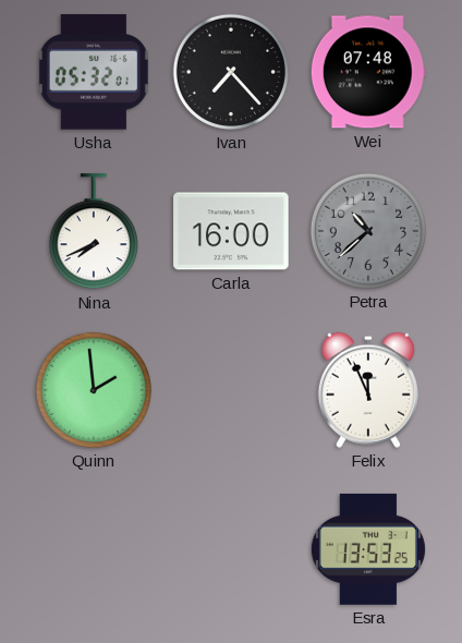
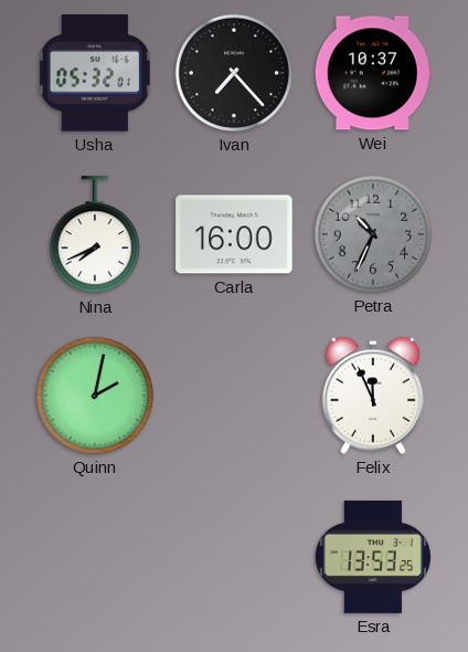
Wei: 07:48 -> 10:37
Petra: 10:38 -> 10:34
Quinn: 1:59 -> 2:02
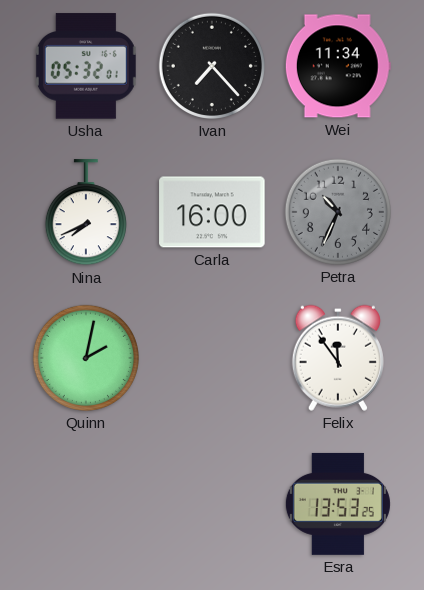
Wei: 10:37 -> 11:34
Felix: 11:56 -> 11:54
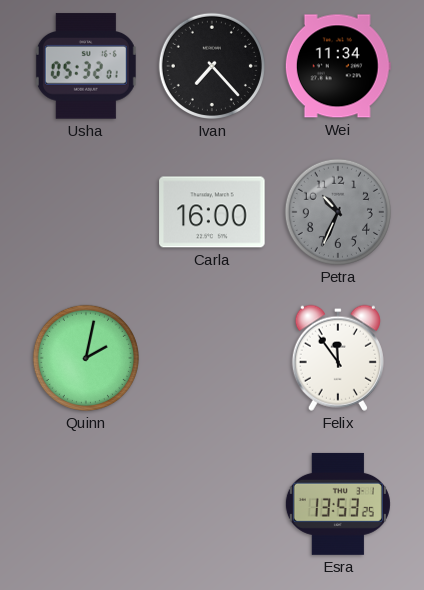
Nina: 7:41 -> none
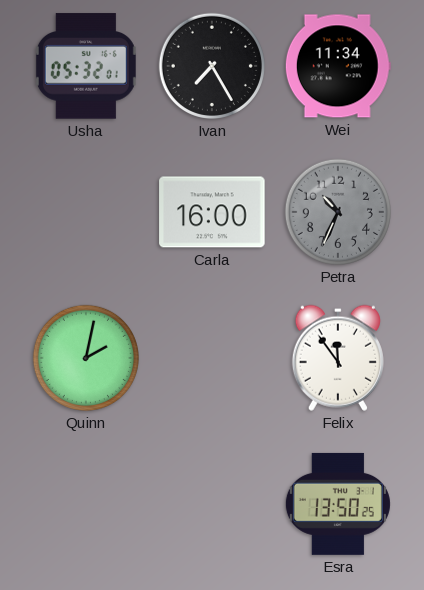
Ivan: 7:23 -> 7:25
Esra: 13:53 -> 13:50
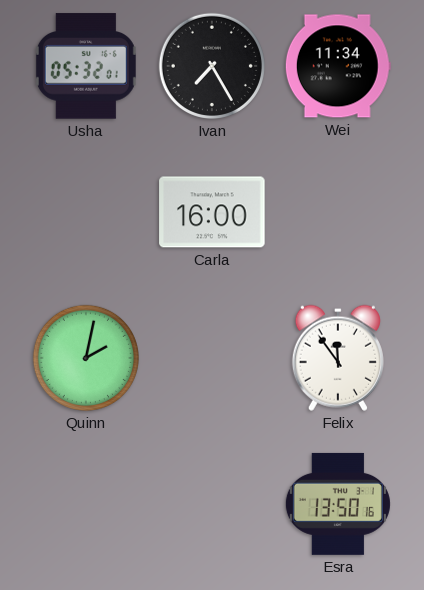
Petra: 10:34 -> none
Esra: 13:50:25 -> 13:50:16
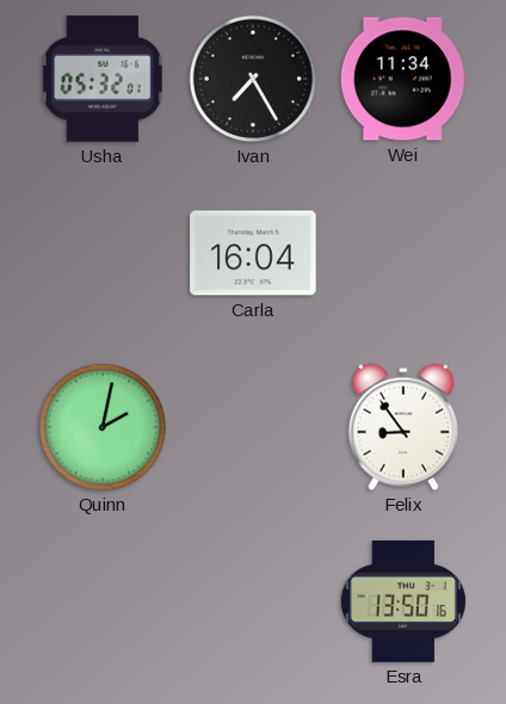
Carla: 16:00 -> 16:04
Felix: 11:54 -> 8:54
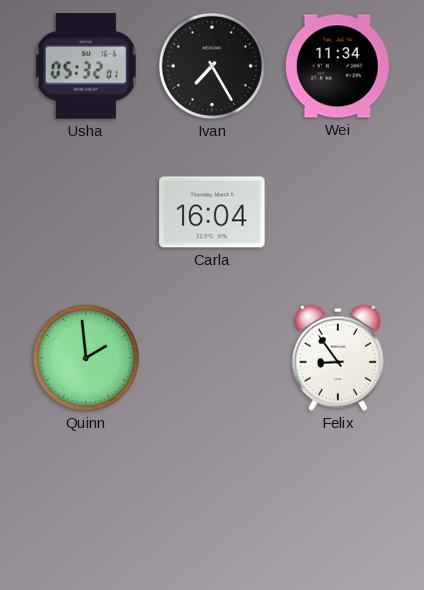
Quinn: 2:02 -> 1:59
Esra: 13:50 -> none
